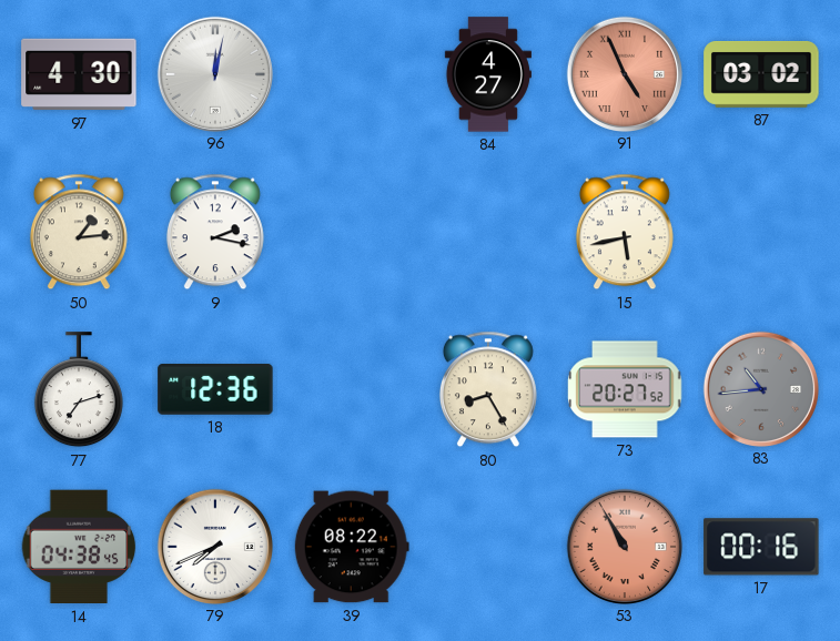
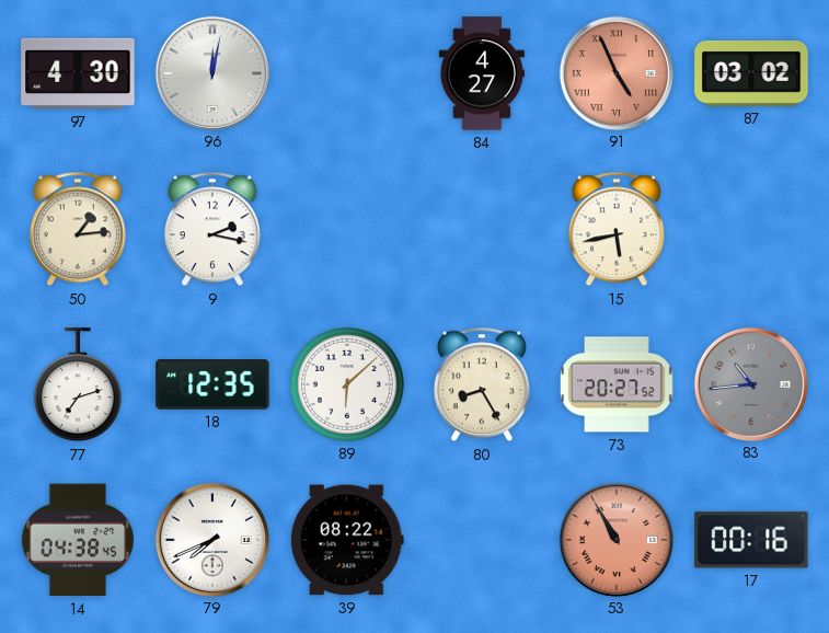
18: 12:36 -> 12:35
89: none -> 6:08
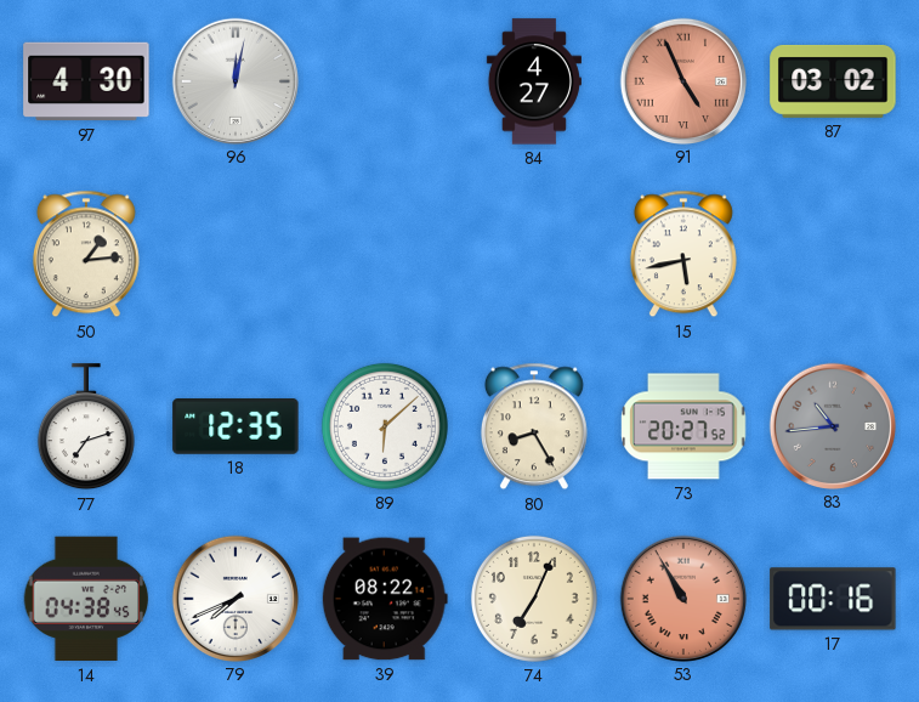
9: 2:17 -> none
74: none -> 7:04
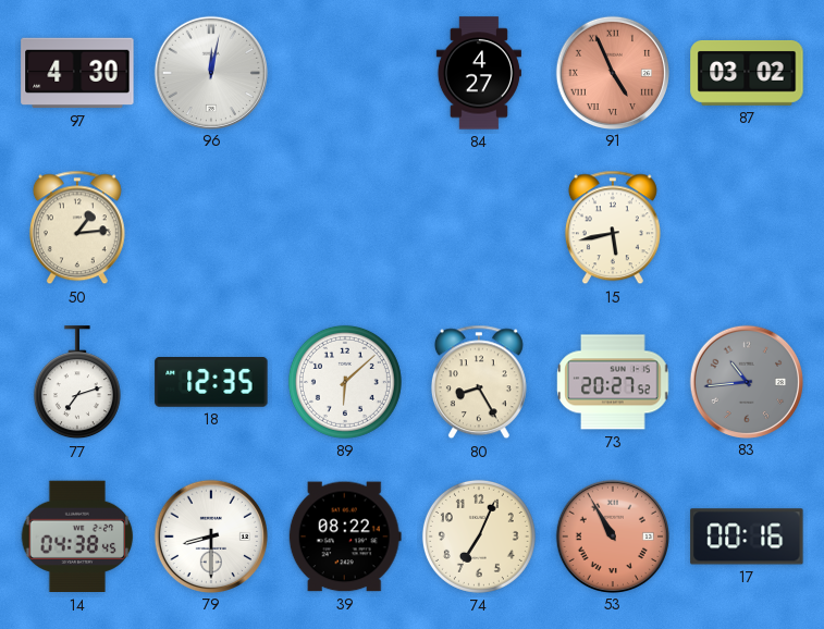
79: 7:41 -> 8:30
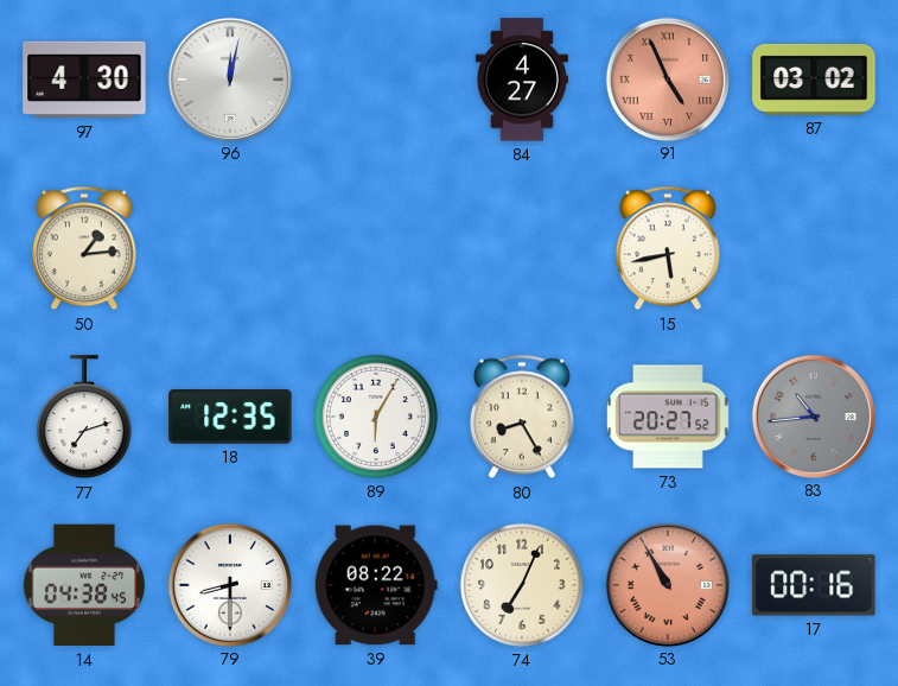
89: 6:08 -> 6:05
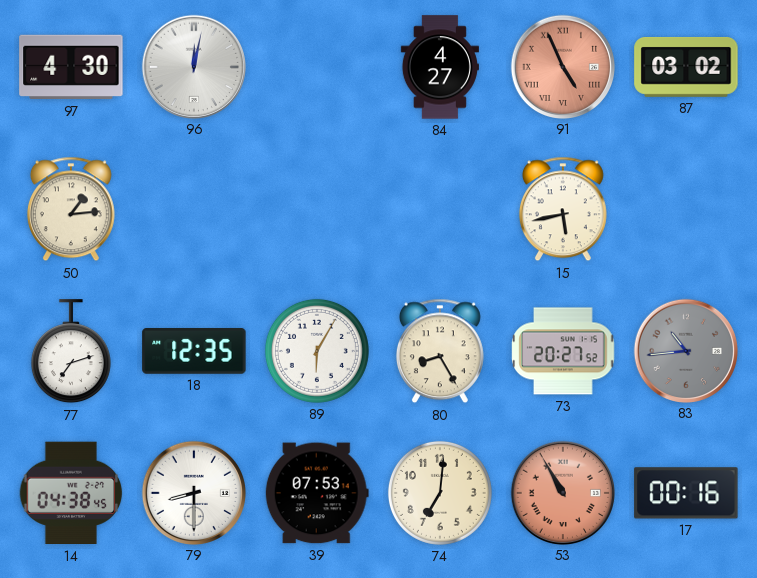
39: 08:22 -> 07:53
74: 7:04 -> 7:01
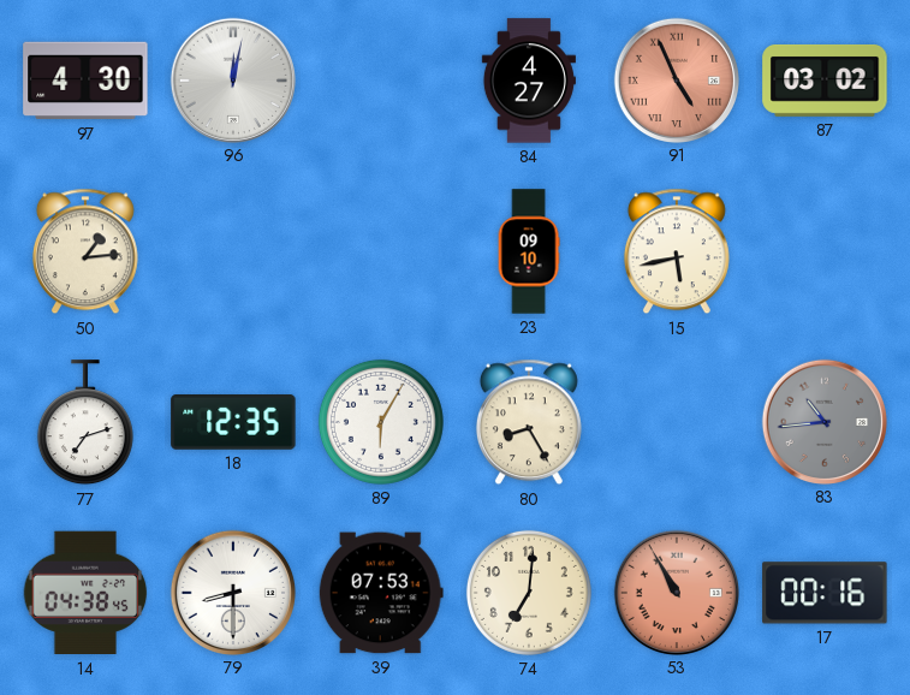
23: none -> 09:10
73: 20:27 -> none
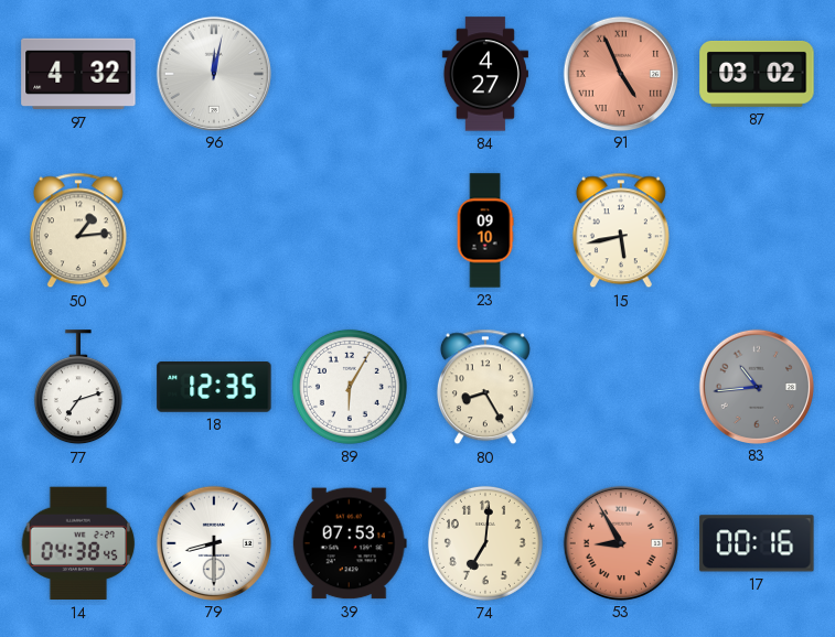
97: 4:30 -> 4:32
53: 10:55 -> 8:55
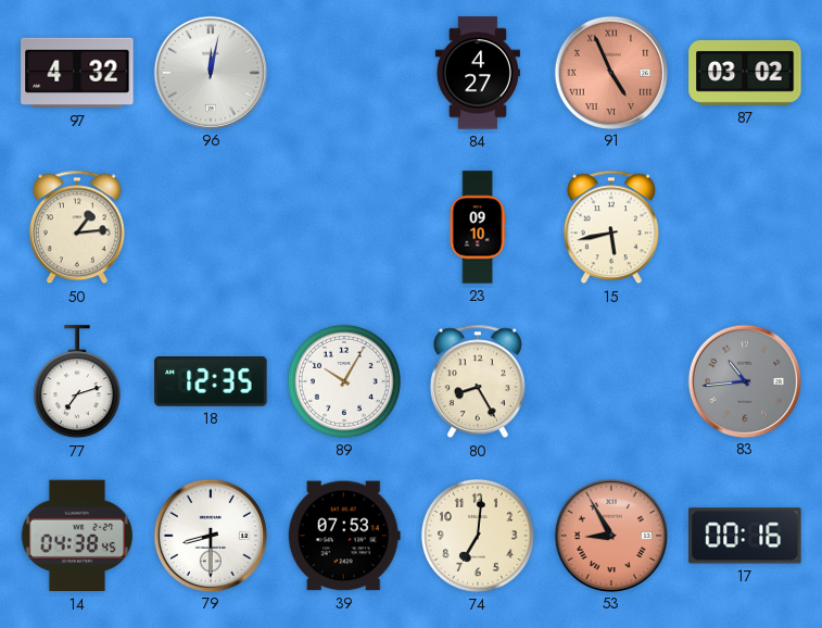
89: 6:05 -> 10:05
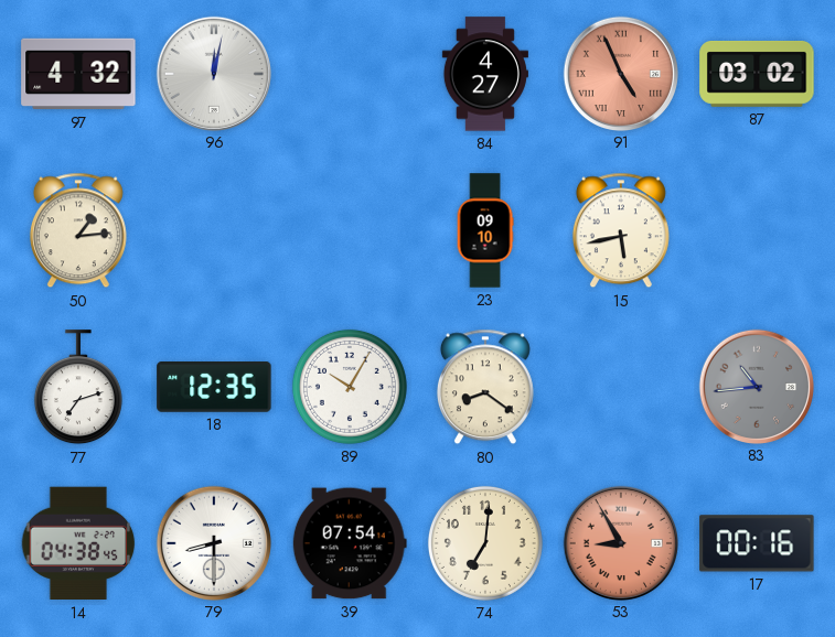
80: 8:25 -> 8:21
39: 07:53 -> 07:54
